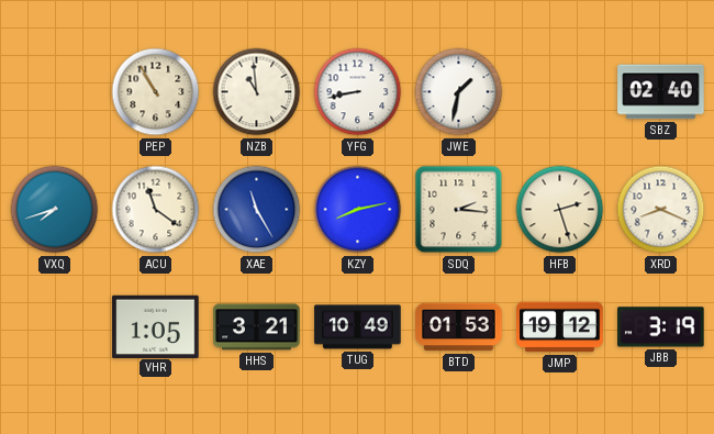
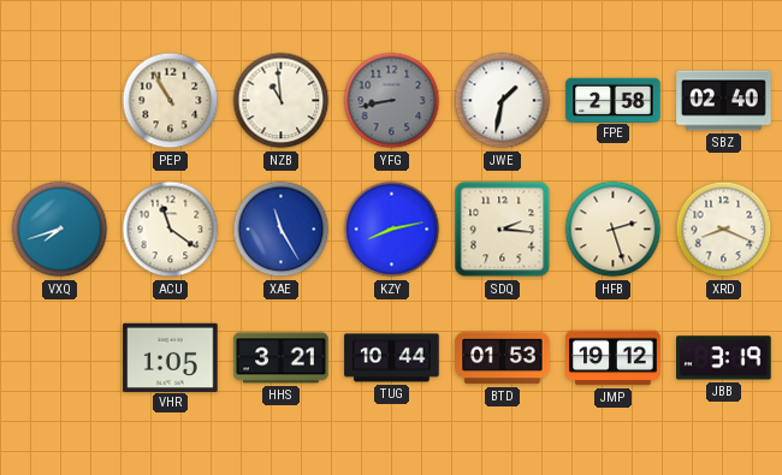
YFG dial: white -> grey
FPE: none -> 2:58
TUG: 10:49 -> 10:44
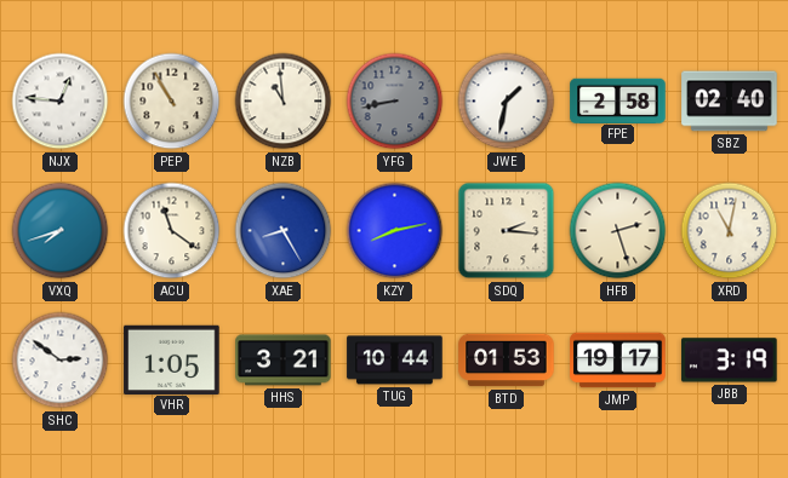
NJX: none -> 12:46
XAE: 11:25 -> 8:25
XRD: 8:19 -> 11:02
SHC: none -> 2:51
JMP: 19:12 -> 19:17
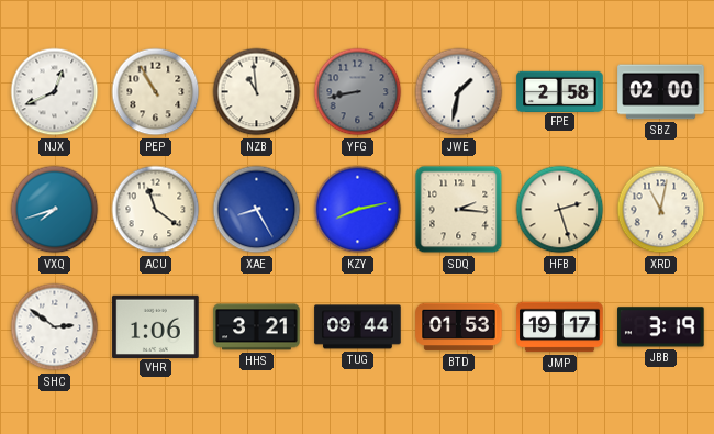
NJX: 12:46 -> 12:41
SBZ: 02:40 -> 02:00
VHR: 1:05 -> 1:06
TUG: 10:44 -> 09:44
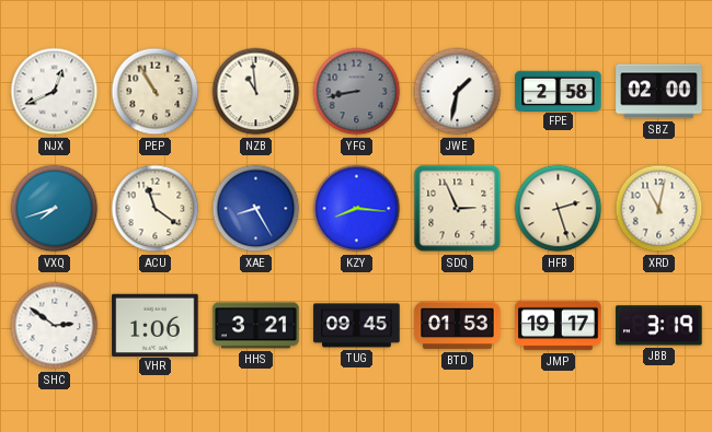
KZY: 8:13 -> 8:16
SDQ: 2:16 -> 2:56
TUG: 09:44 -> 09:45
